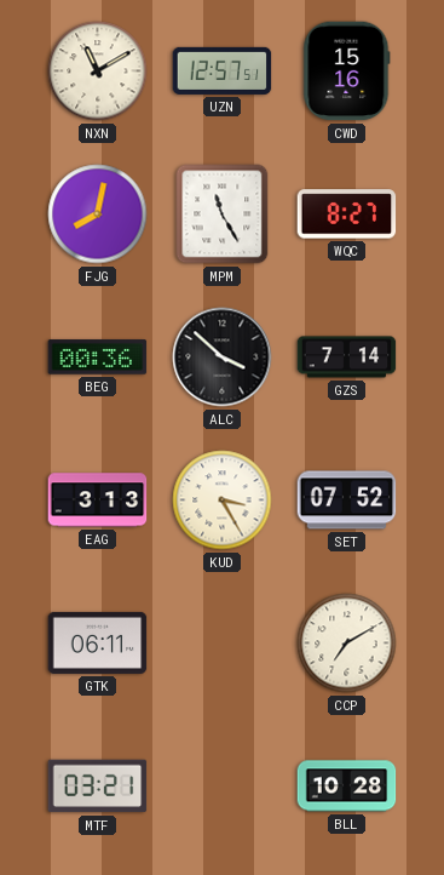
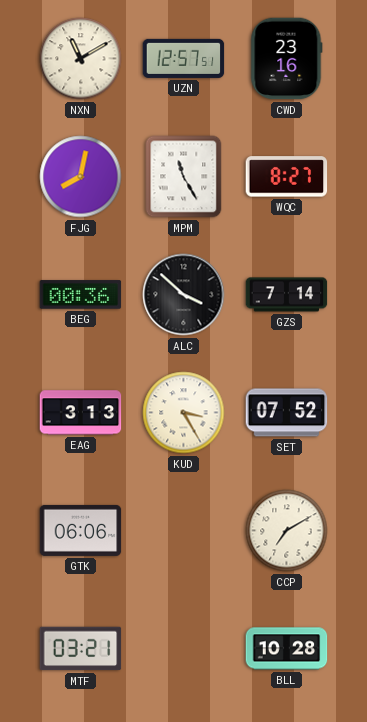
CWD: 15:16 -> 23:16
GTK: 06:11 -> 06:06
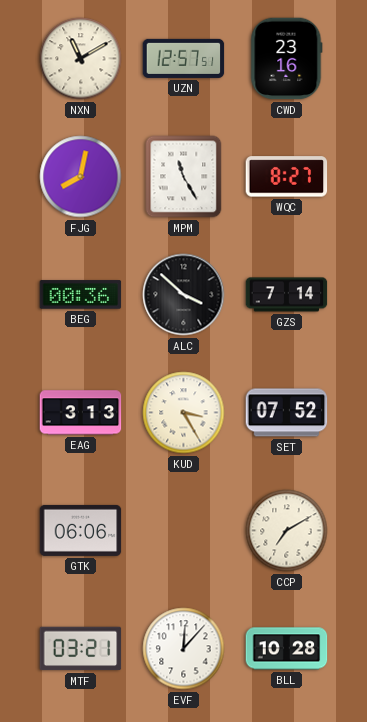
EVF: none -> 12:07
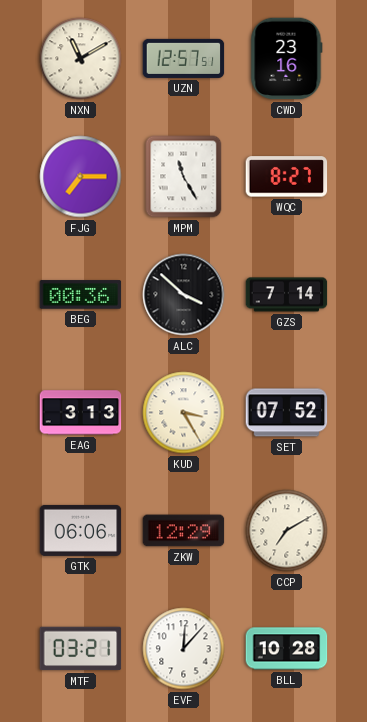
FJG: 8:02 -> 7:15
ZKW: none -> 12:29
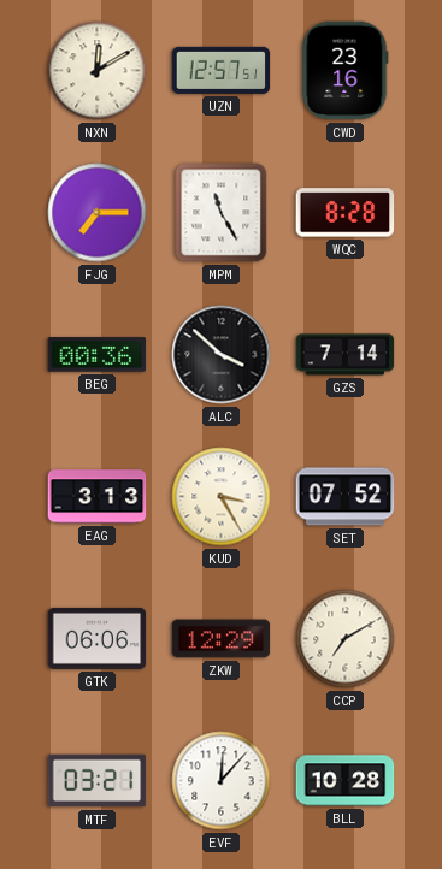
NXN: 11:10 -> 12:10
WQC: 8:27 -> 8:28
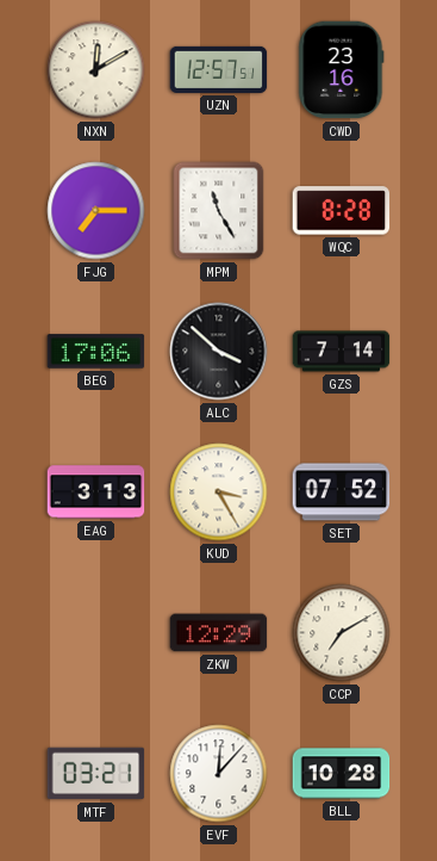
BEG: 00:36 -> 17:06
GTK: 06:06 -> none
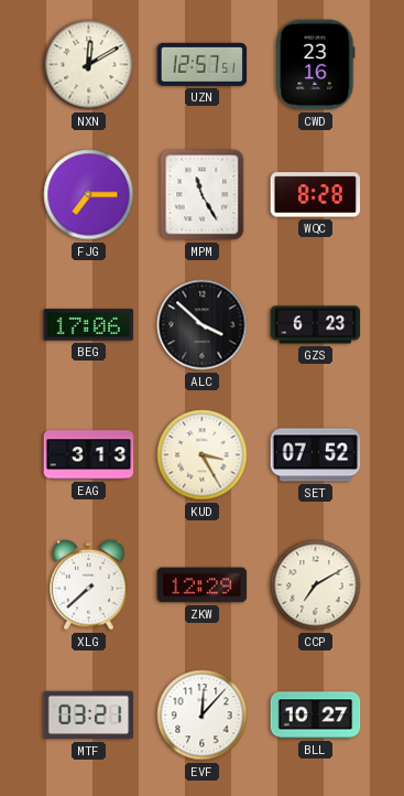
GZS: 7:14 -> 6:23
XLG: none -> 7:38
BLL: 10:28 -> 10:27
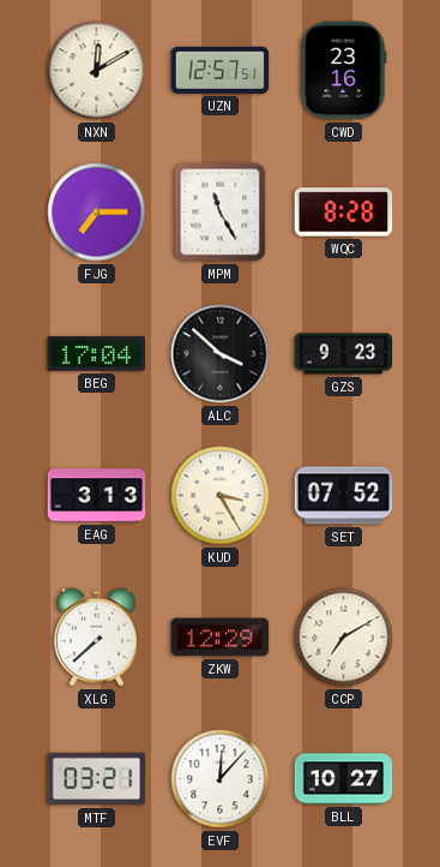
BEG: 17:06 -> 17:04
GZS: 6:23 -> 9:23
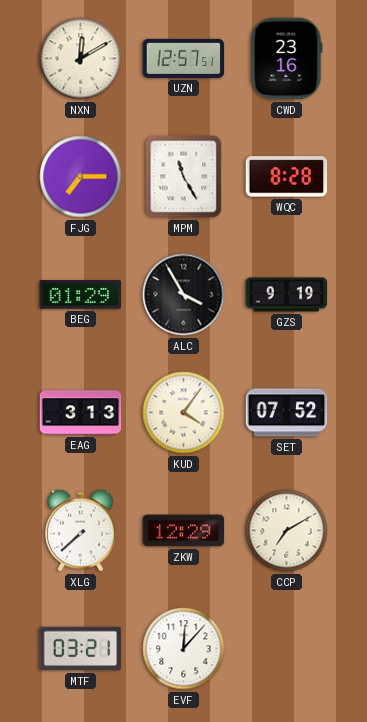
BEG: 17:04 -> 01:29
ALC: 3:52 -> 3:55
GZS: 9:23 -> 9:19
KUD: 3:25 -> 4:06
BLL: 10:27 -> none
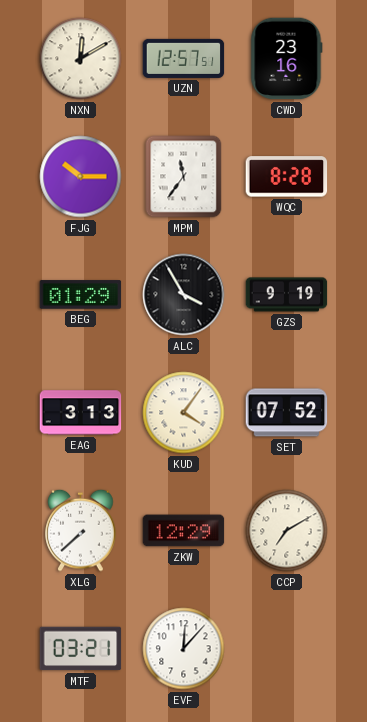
FJG: 7:15 -> 10:15
MPM: 11:25 -> 11:36
